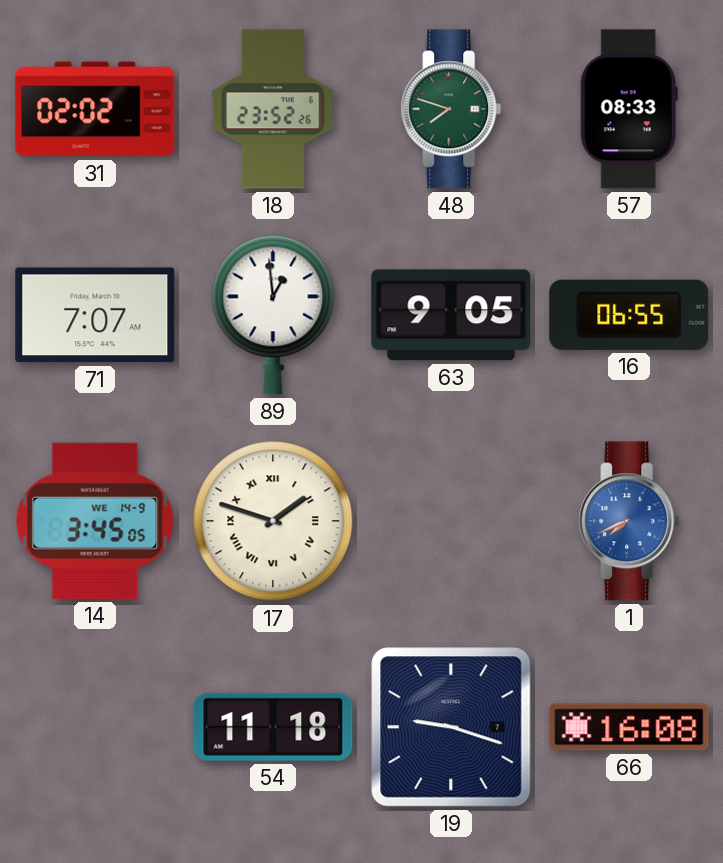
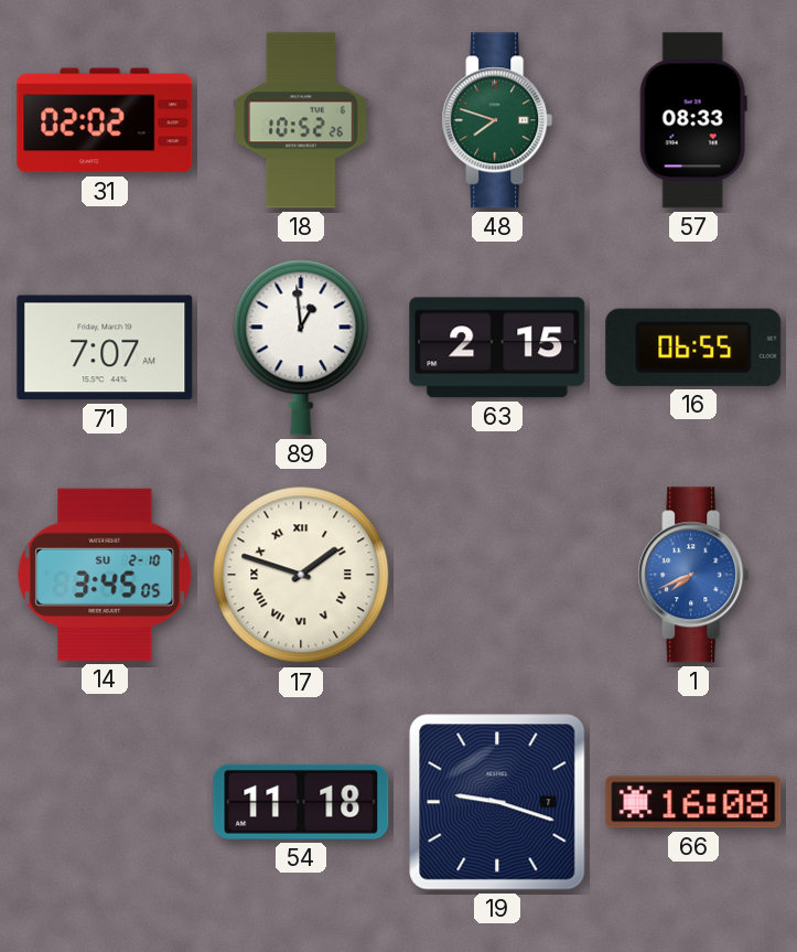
18: 23:52 -> 10:52
63: 9:05 -> 2:15
14 date: WE 14-9 -> SU 2-10
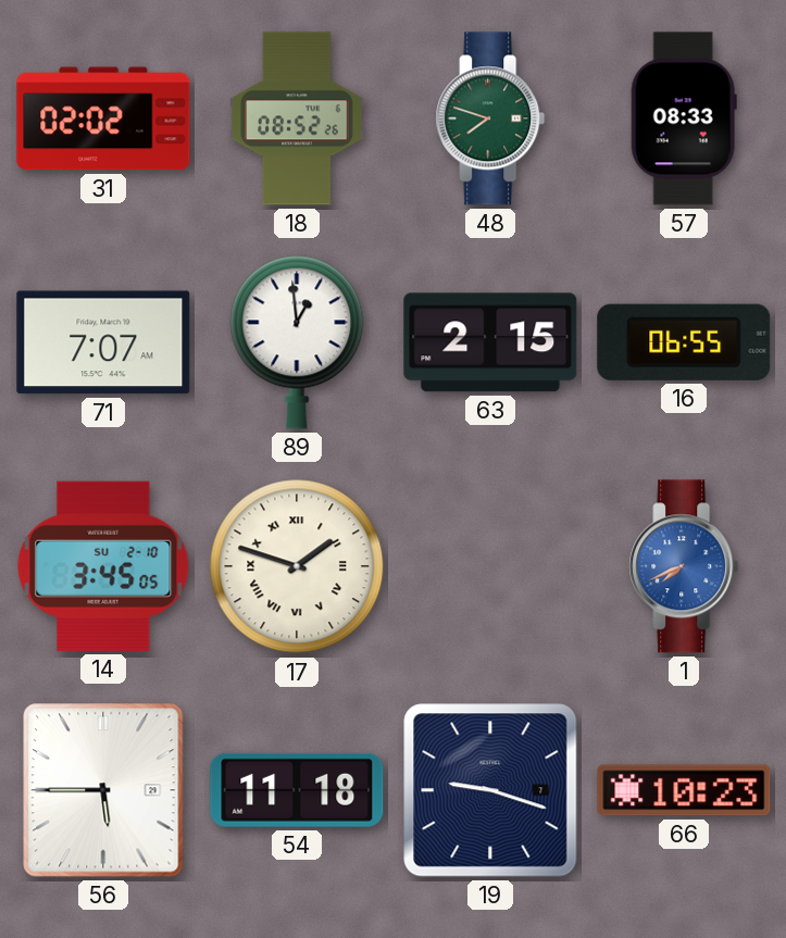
18: 10:52 -> 08:52
56: none -> 5:45
66: 16:08 -> 10:23
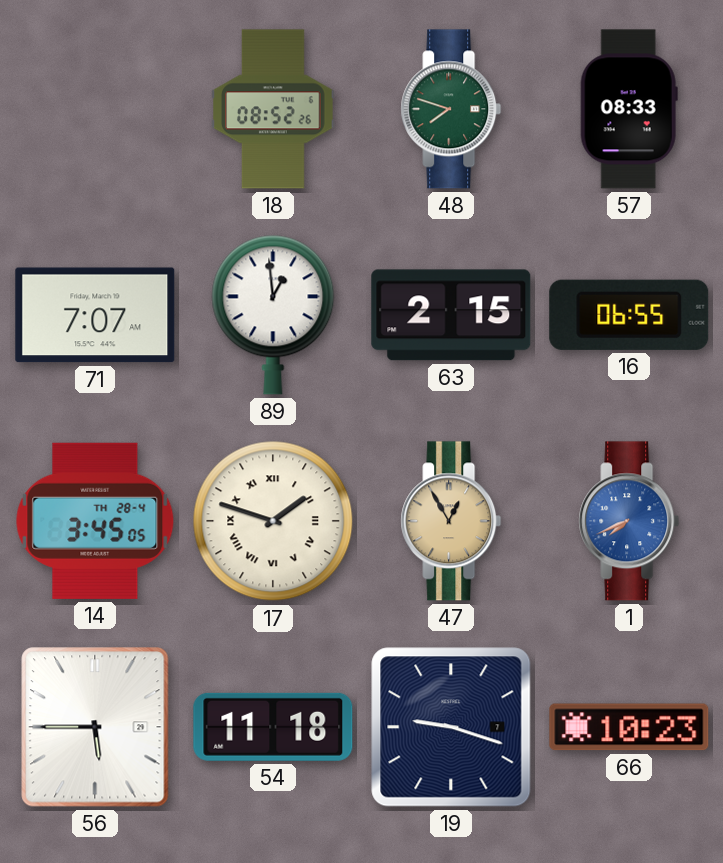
31: 02:02 -> none
14 date: SU 2-10 -> TH 28-4
47: none -> 12:55
